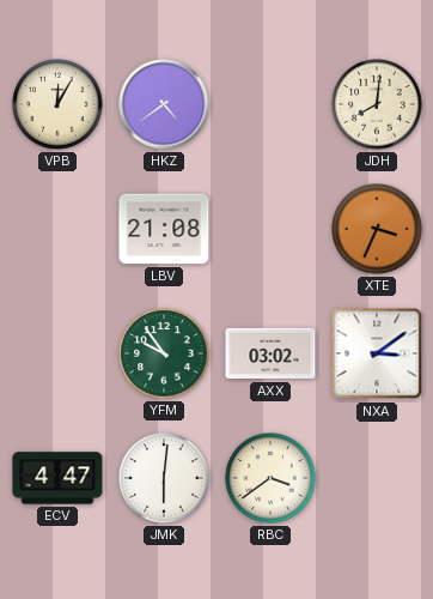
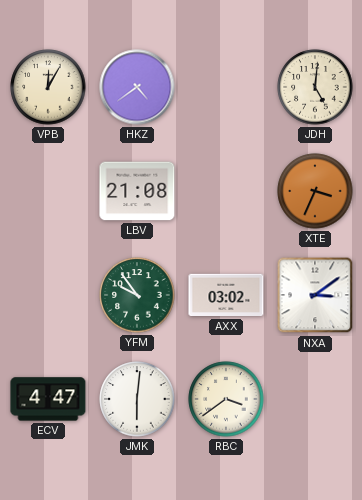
JDH: 8:01 -> 5:01
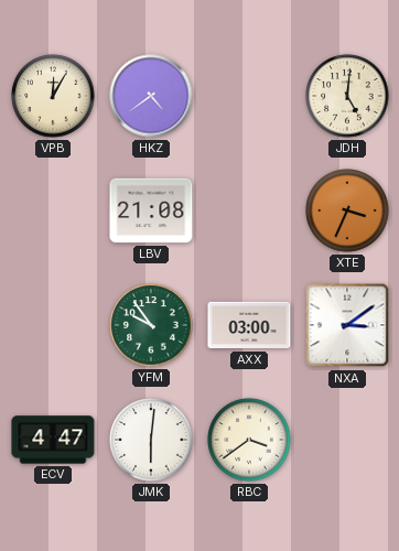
AXX: 03:02 -> 03:00
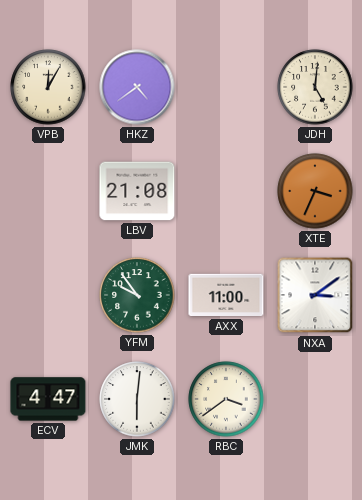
AXX: 03:00 -> 11:00
